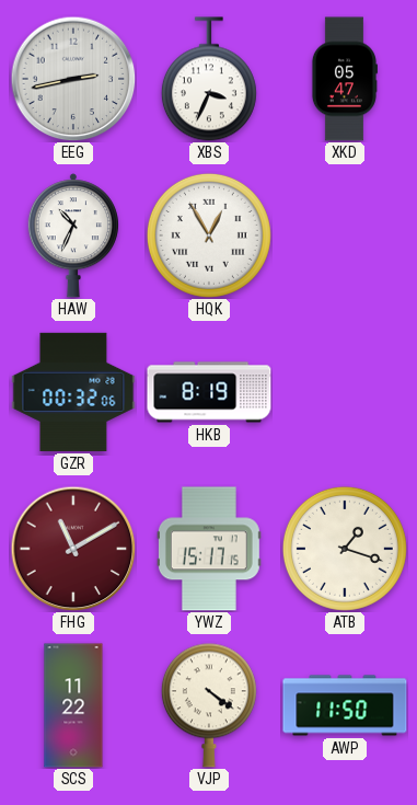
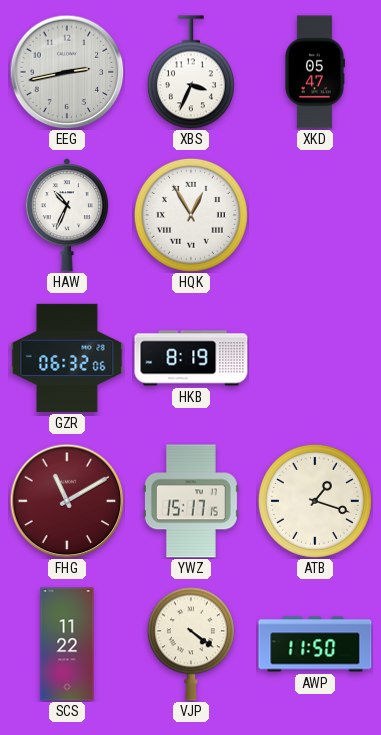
GZR: 00:32 -> 06:32
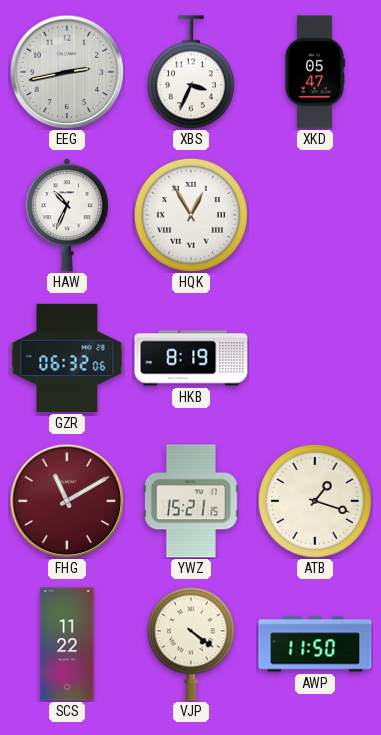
YWZ: 15:17 -> 15:21
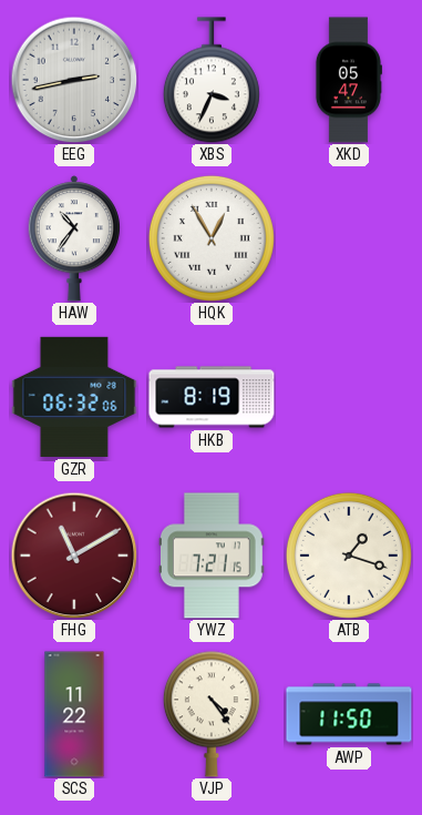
HAW: 10:34 -> 10:36
YWZ: 15:21 -> 7:21
VJP: 4:21 -> 4:24
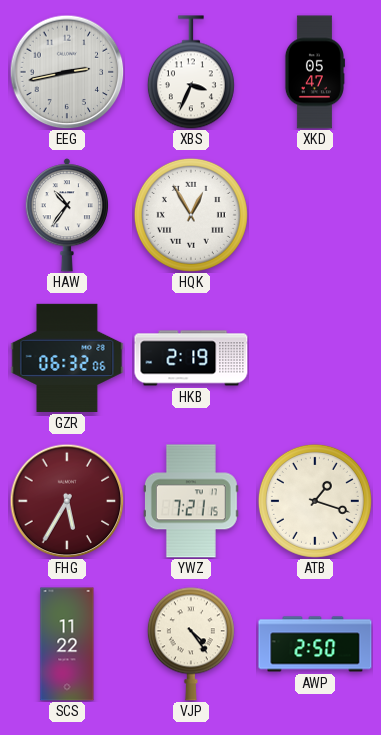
HKB: 8:19 -> 2:19
FHG: 11:10 -> 5:35
AWP: 11:50 -> 2:50
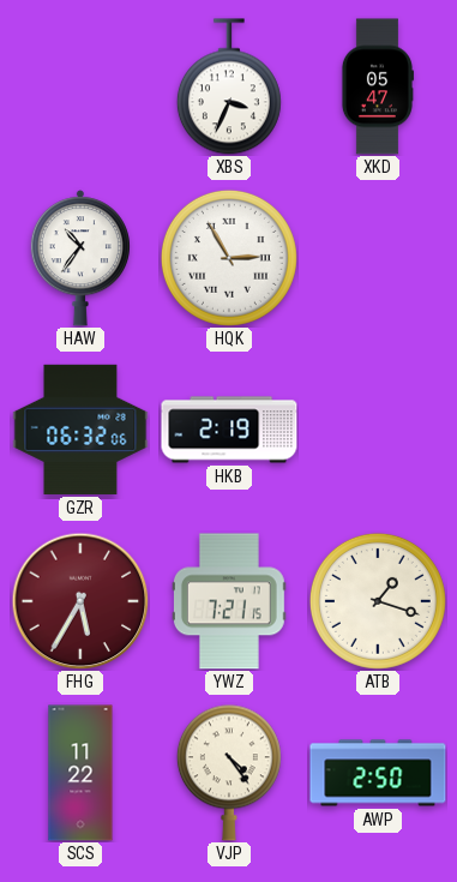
EEG: 2:43 -> none
HQK: 12:55 -> 2:55
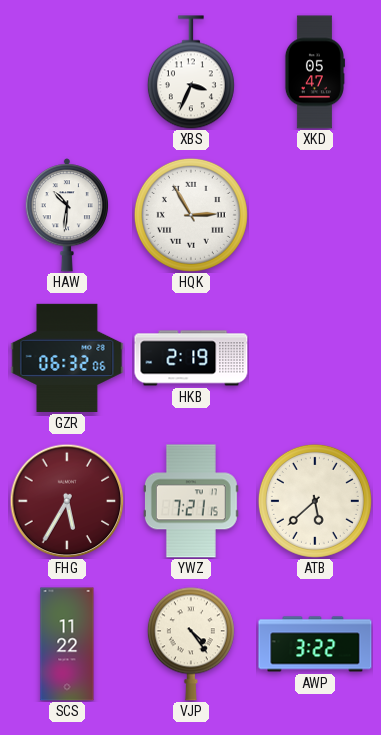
HAW: 10:36 -> 10:31
ATB: 1:18 -> 5:38
AWP: 2:50 -> 3:22
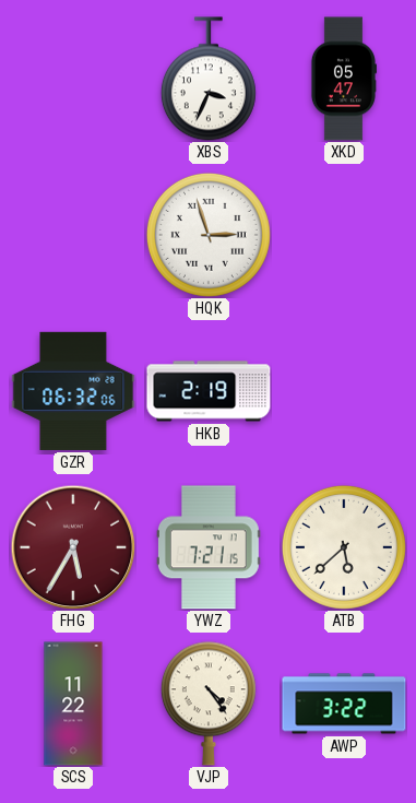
HAW: 10:31 -> none
HQK: 2:55 -> 2:57
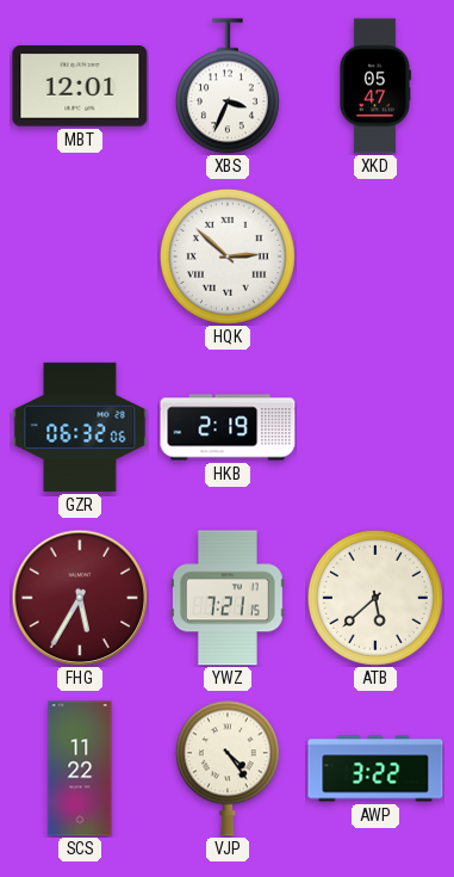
MBT: none -> 12:01
HQK: 2:57 -> 2:52
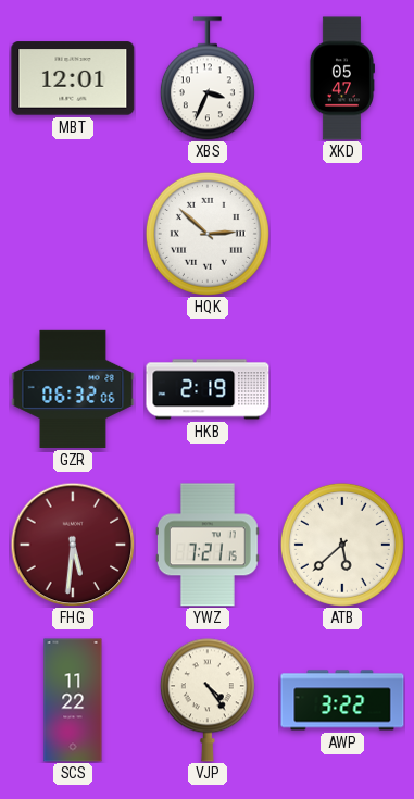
FHG: 5:35 -> 5:31
